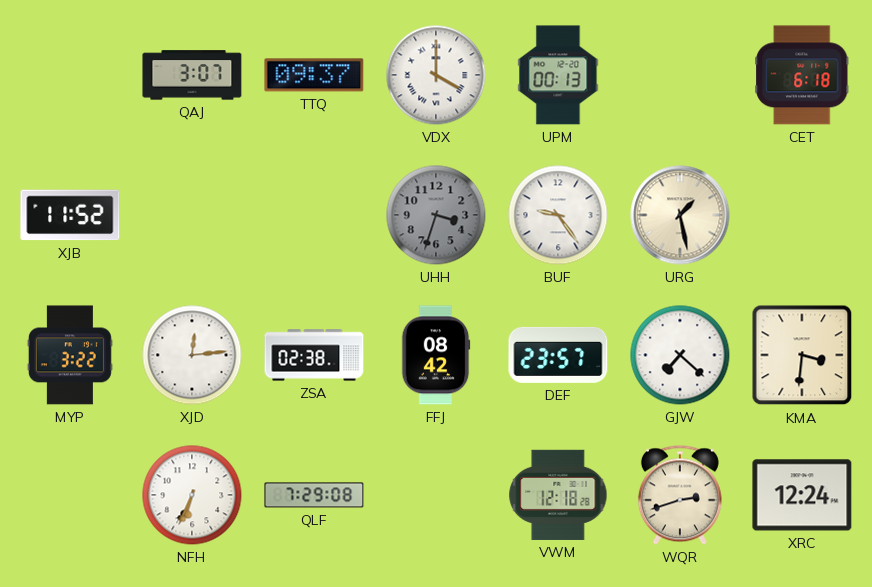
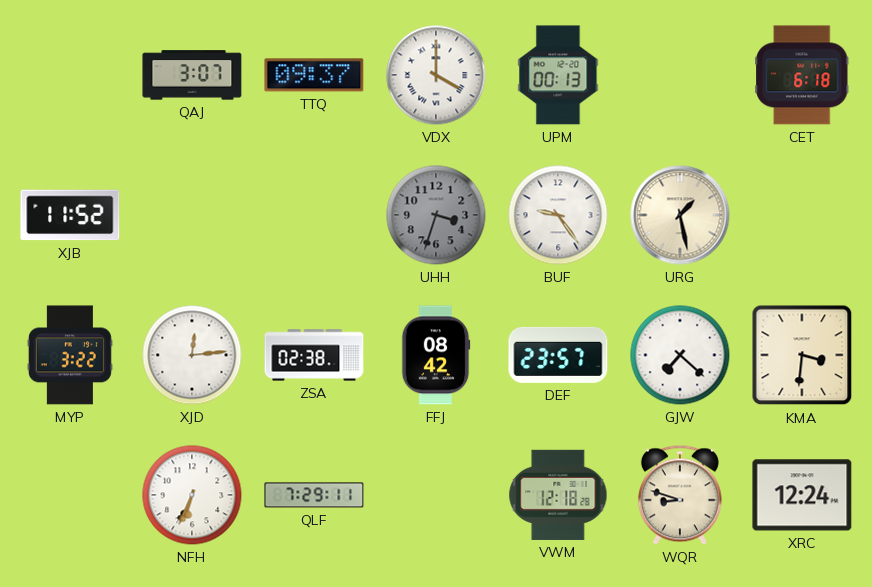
QLF: 7:29:08 -> 7:29:11
WQR: 2:42 -> 8:48
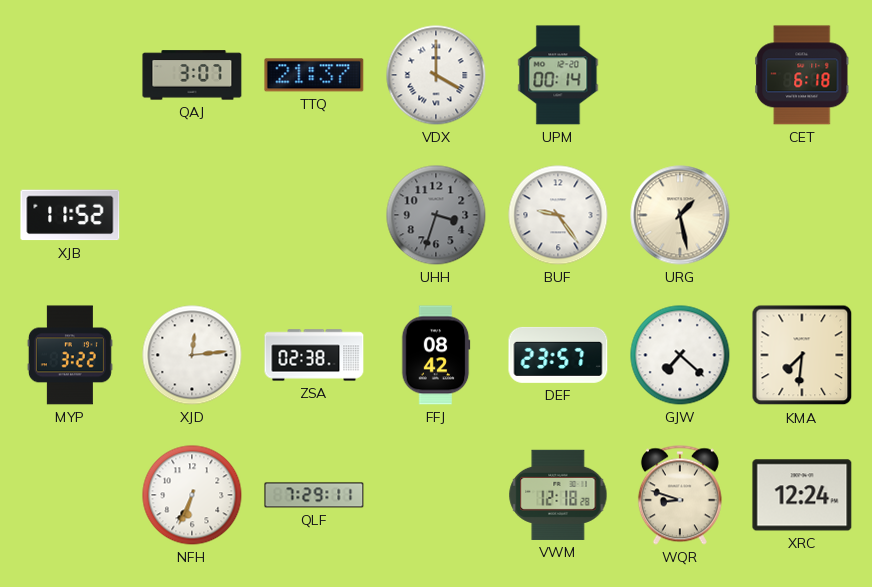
TTQ: 09:37 -> 21:37
UPM: 00:13 -> 00:14
KMA: 3:31 -> 7:31
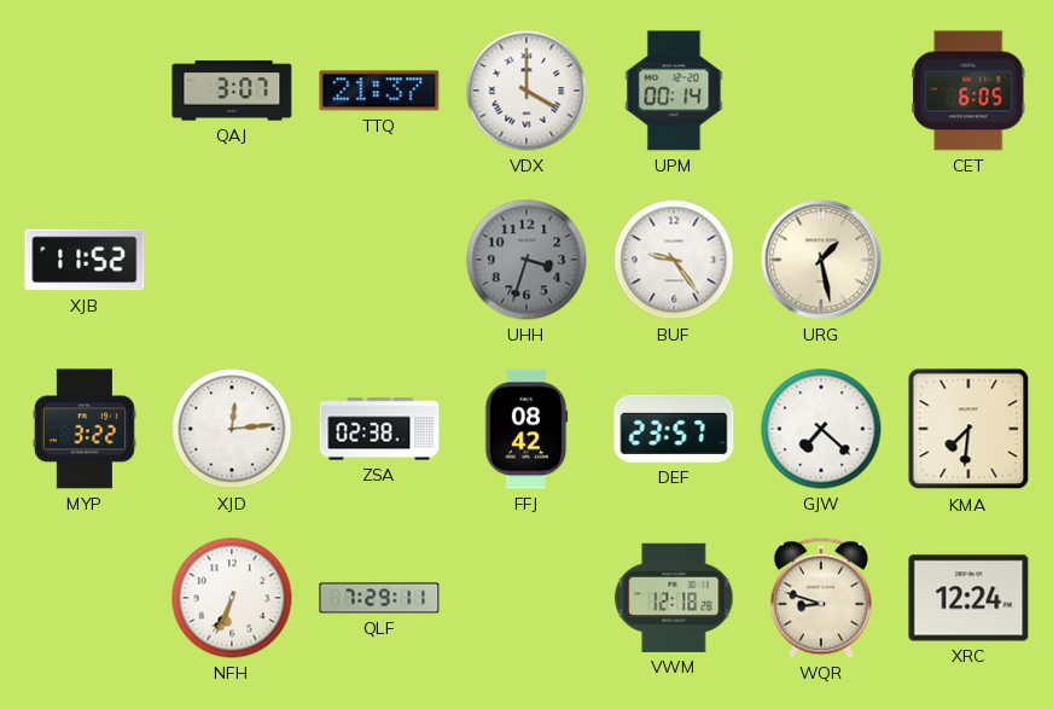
CET: 6:18 -> 6:05
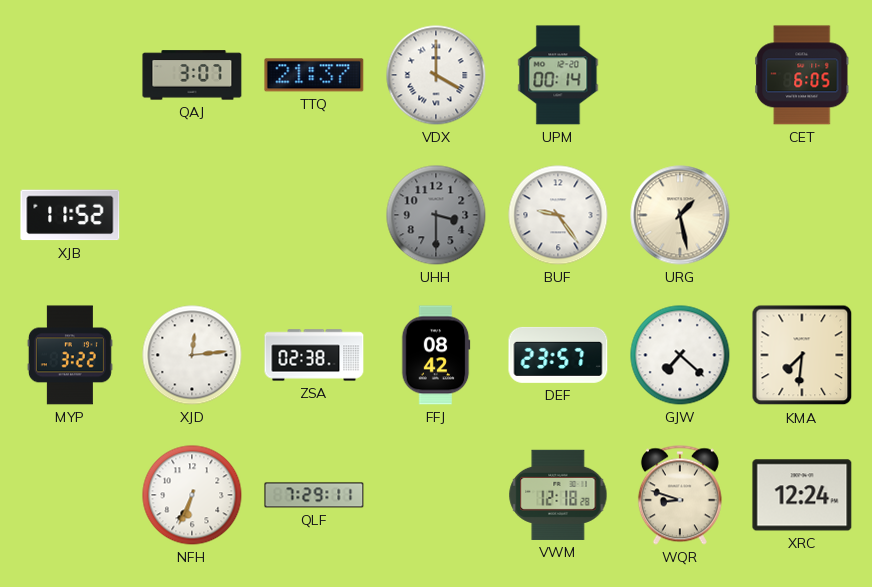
UHH: 3:33 -> 3:30
